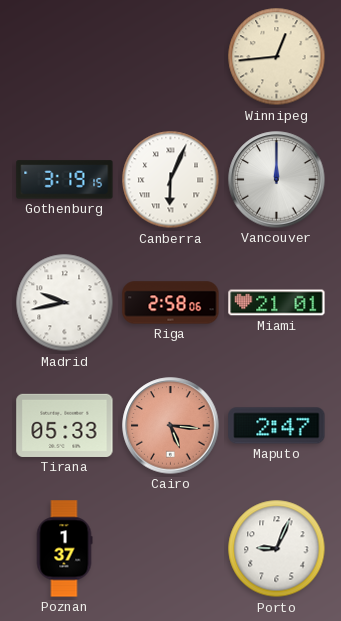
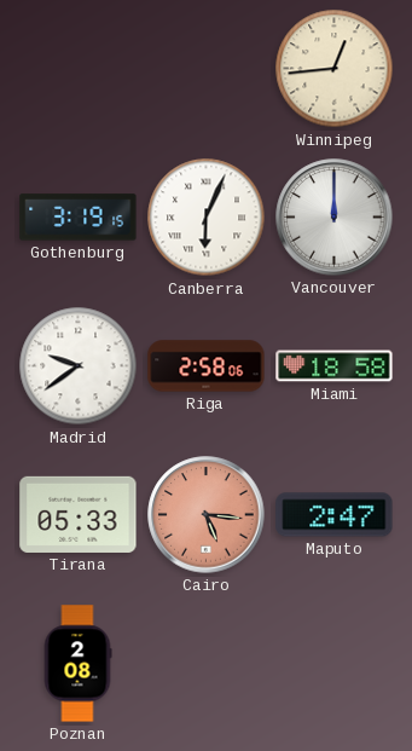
Madrid: 9:43 -> 9:39
Miami: 21:01 -> 18:58
Poznan: 1:37 -> 2:08
Porto: 9:04 -> none
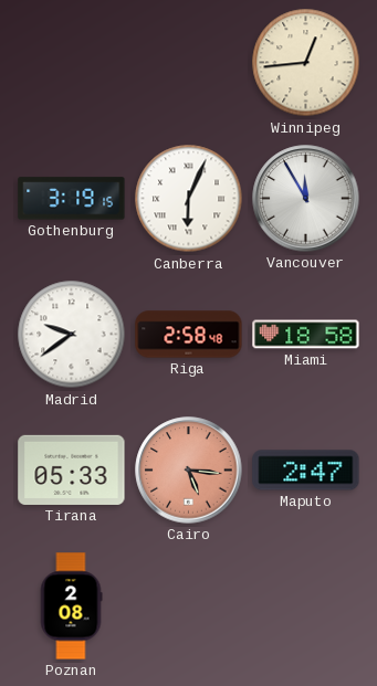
Vancouver: 12:00 -> 11:55
Riga: 2:58:06 -> 2:58:48
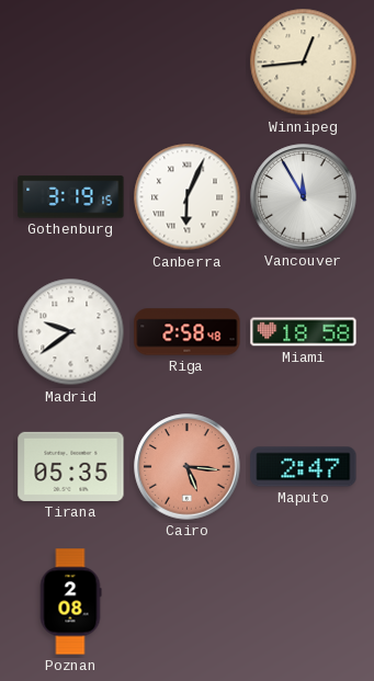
Tirana: 05:33 -> 05:35
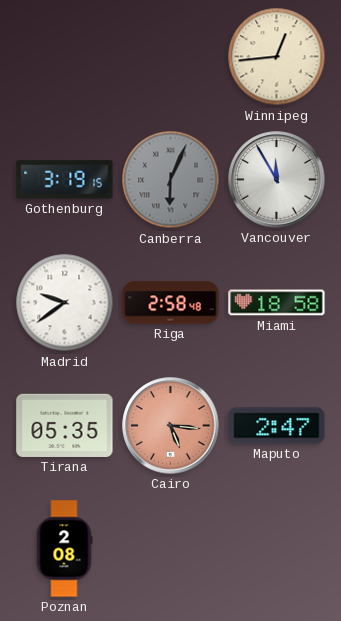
Canberra dial: white -> grey
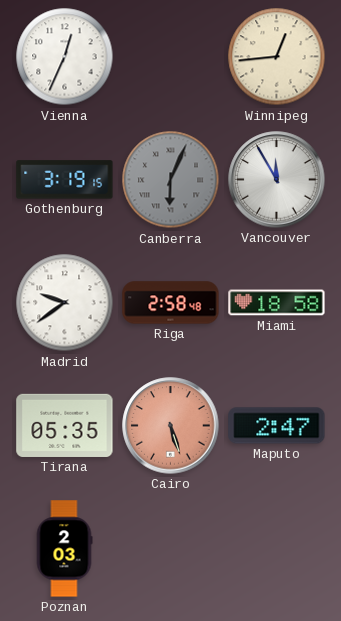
Vienna: none -> 12:34
Cairo: 5:16 -> 5:27
Poznan: 2:08 -> 2:03
